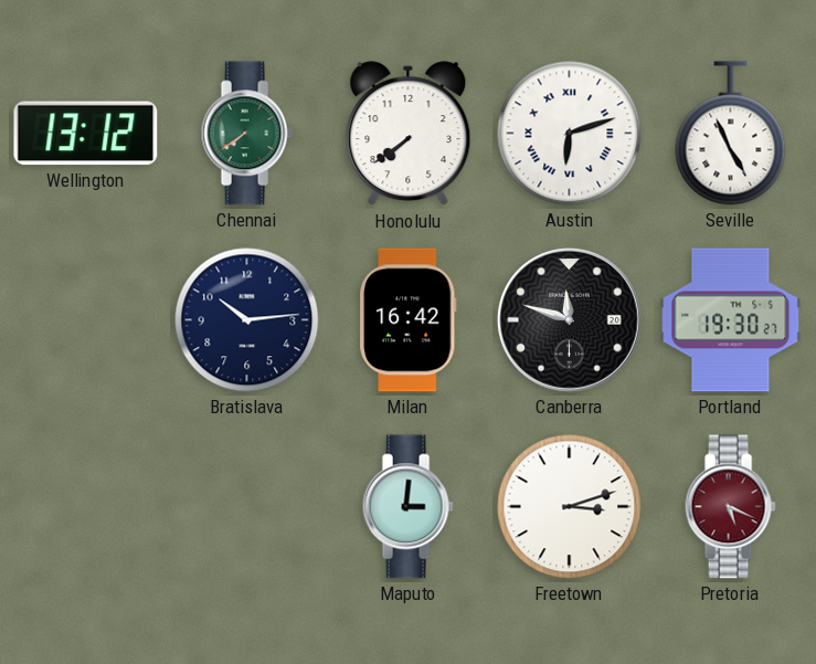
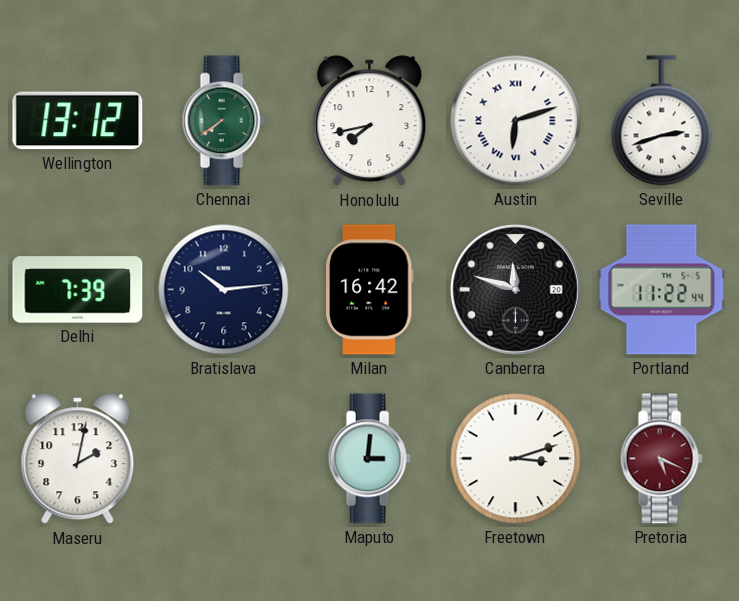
Honolulu: 7:39 -> 7:43
Seville: 4:56 -> 2:42
Delhi: none -> 7:39
Portland: 19:30 -> 11:22
Maseru: none -> 2:02
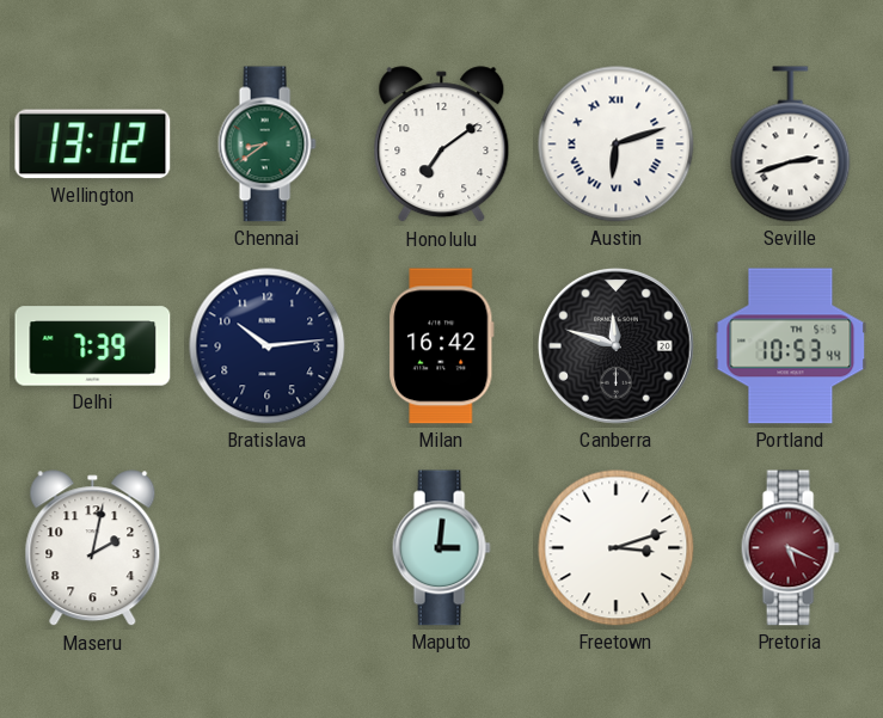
Chennai: 7:39 -> 8:39
Honolulu: 7:43 -> 7:09
Portland: 11:22 -> 10:53
